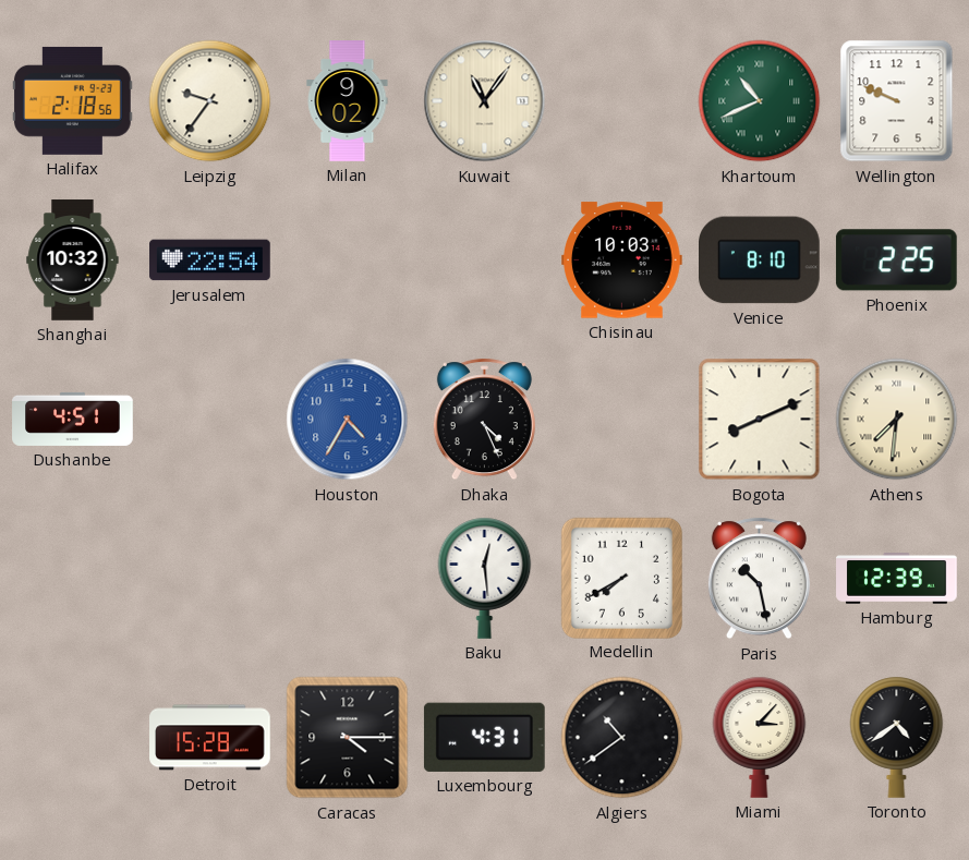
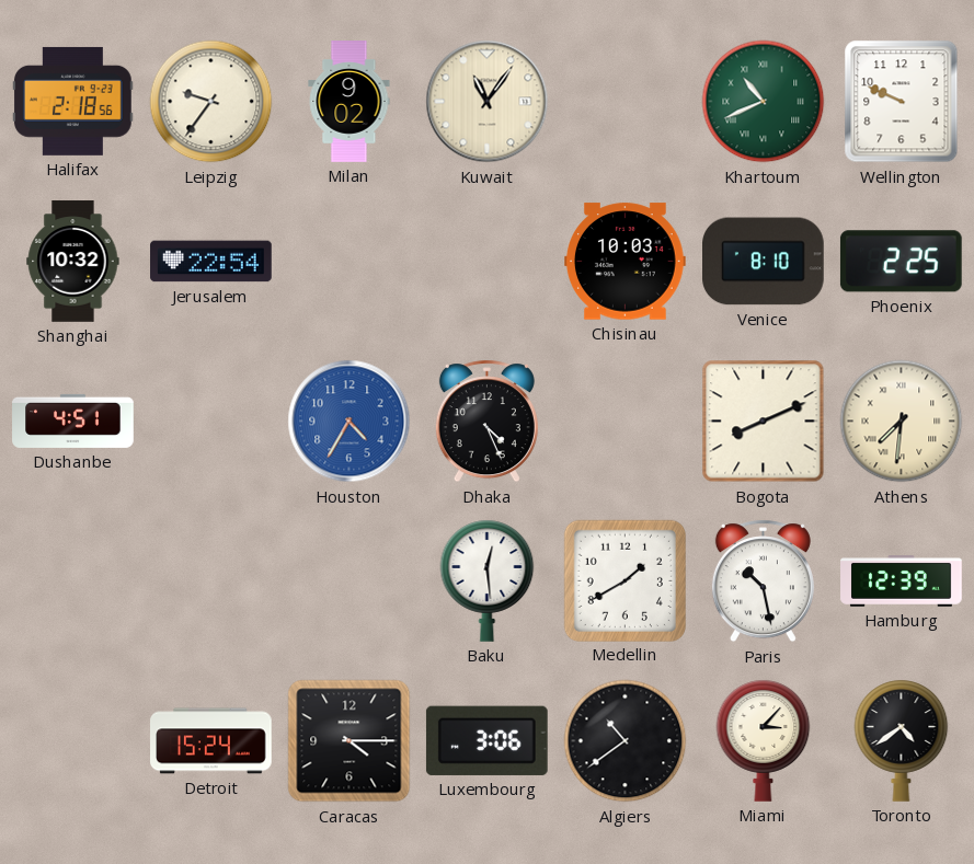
Medellin: 7:40 -> 1:40
Detroit: 15:28 -> 15:24
Luxembourg: 4:31 -> 3:06
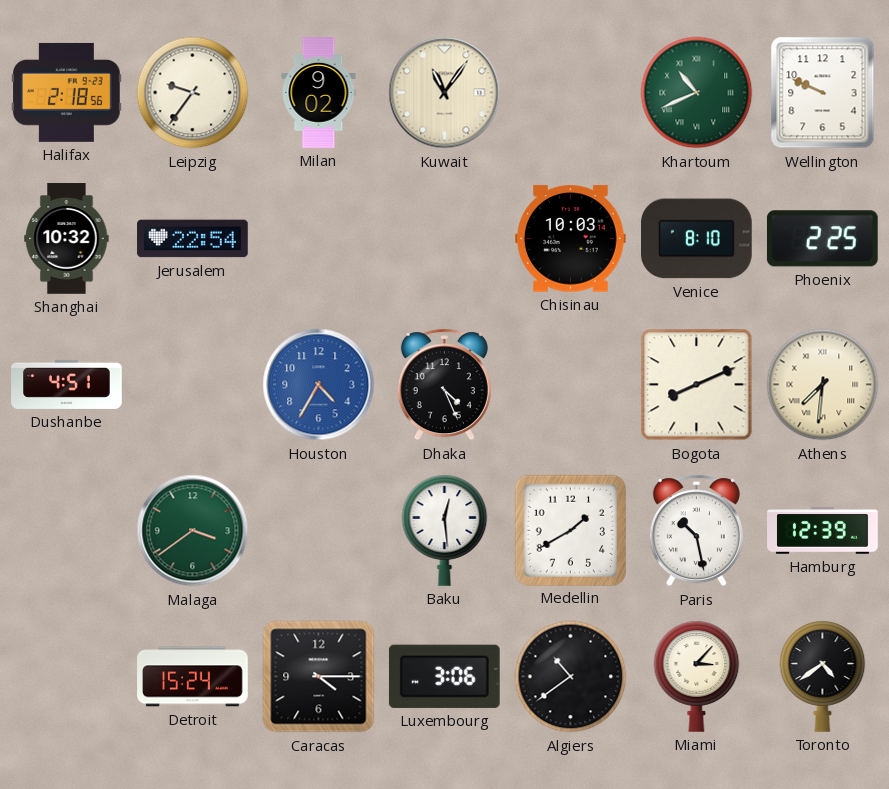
Malaga: none -> 3:39
